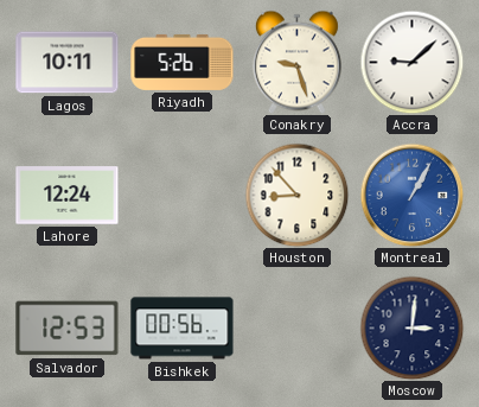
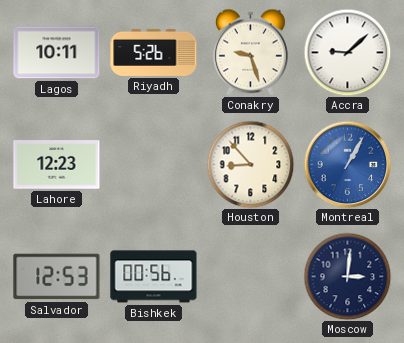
Lahore: 12:24 -> 12:23
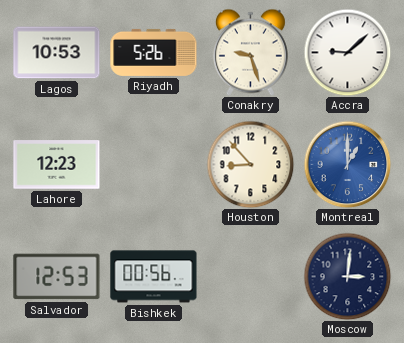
Lagos: 10:11 -> 10:53
Montreal: 1:05 -> 1:00
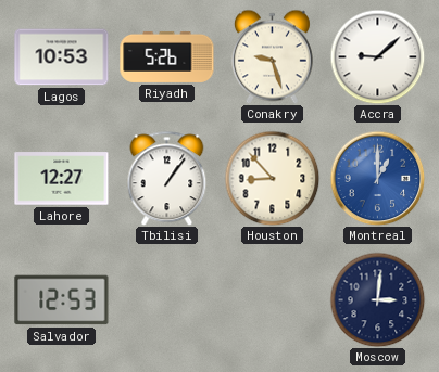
Lahore: 12:23 -> 12:27
Tbilisi: none -> 1:06
Bishkek: 00:56 -> none
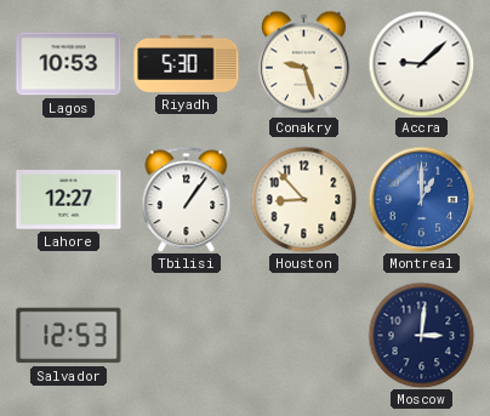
Riyadh: 5:26 -> 5:30
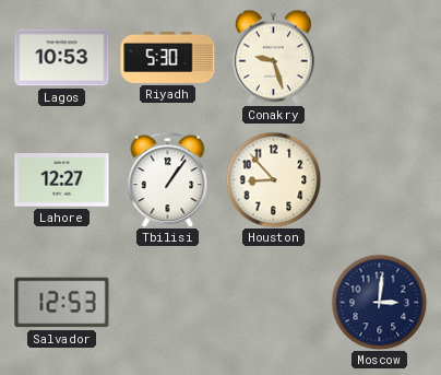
Accra: 9:08 -> none
Montreal: 1:00 -> none
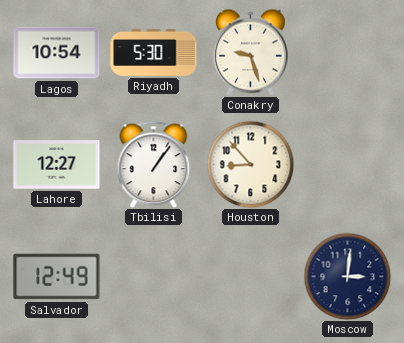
Lagos: 10:53 -> 10:54
Salvador: 12:53 -> 12:49
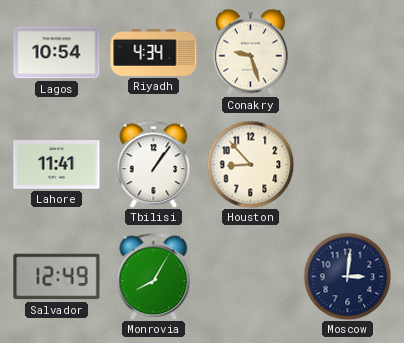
Riyadh: 5:30 -> 4:34
Lahore: 12:27 -> 11:41
Monrovia: none -> 8:05
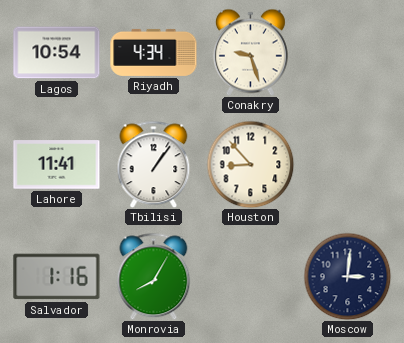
Salvador: 12:49 -> 1:16
